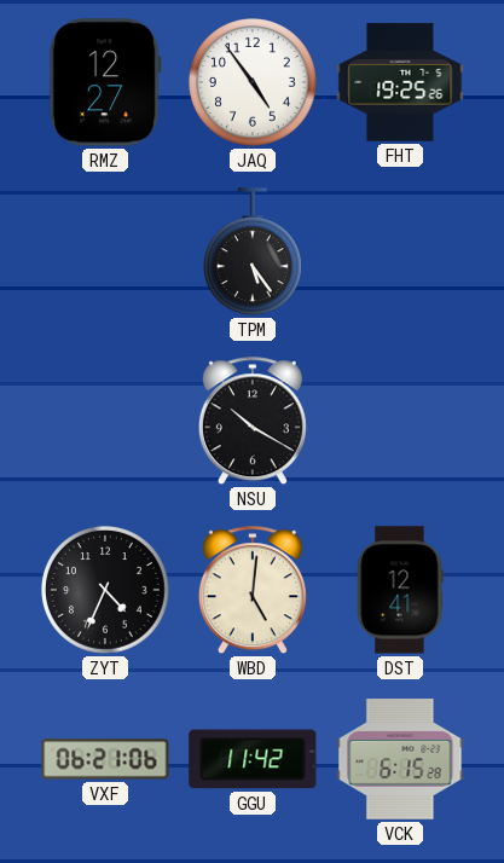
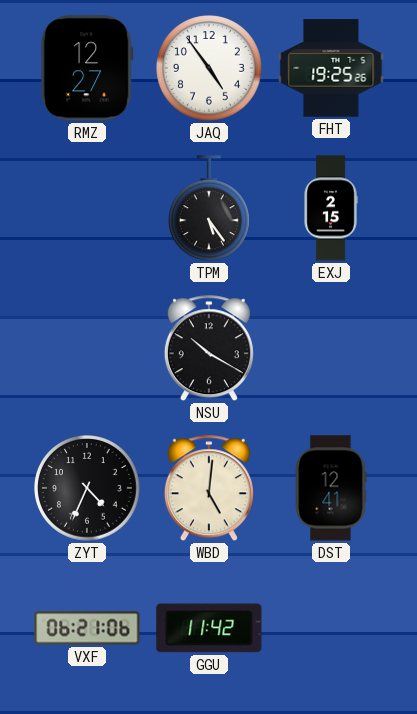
EXJ: none -> 2:15
VCK: 6:15 -> none
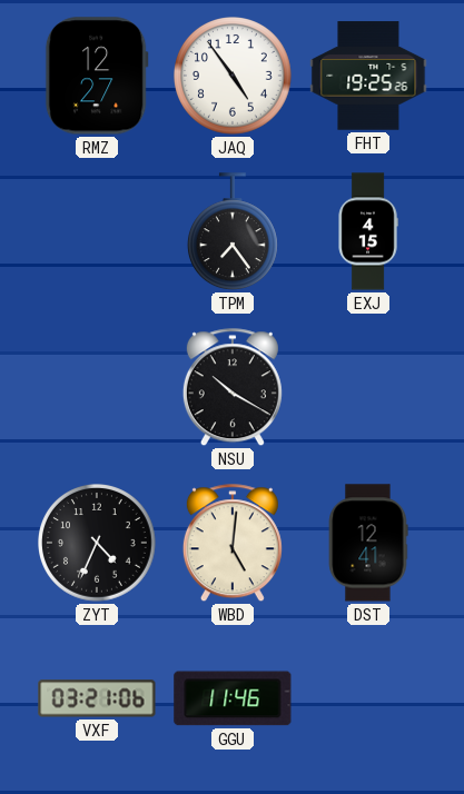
TPM: 5:24 -> 7:24
EXJ: 2:15 -> 4:15
VXF: 06:21 -> 03:21
GGU: 11:42 -> 11:46
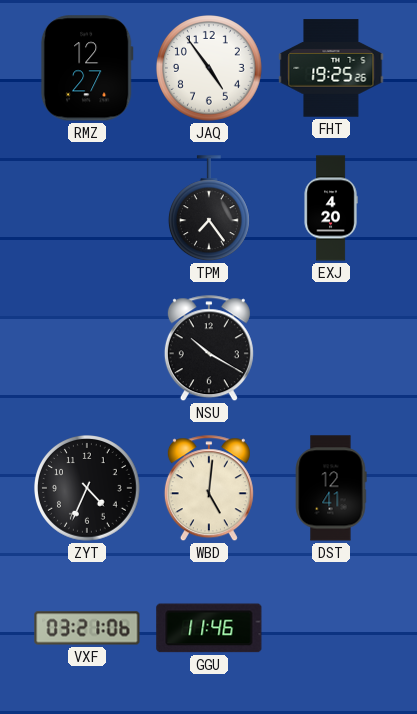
EXJ: 4:15 -> 4:20
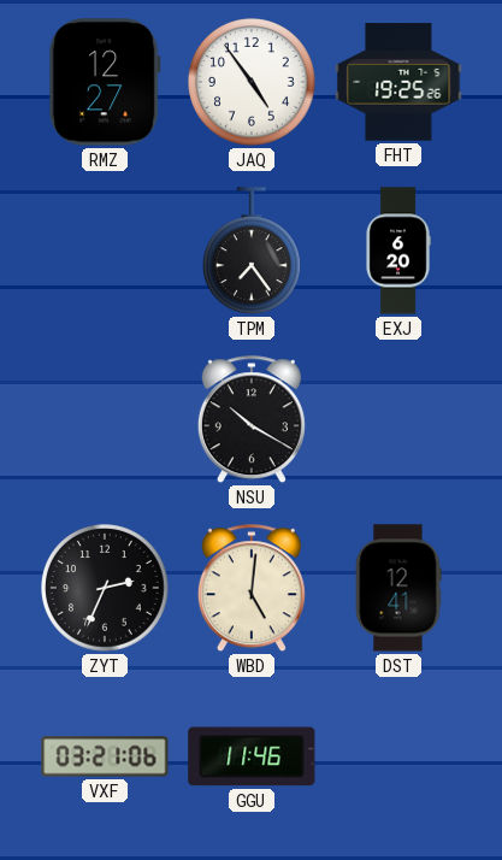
EXJ: 4:20 -> 6:20
ZYT: 4:34 -> 2:34
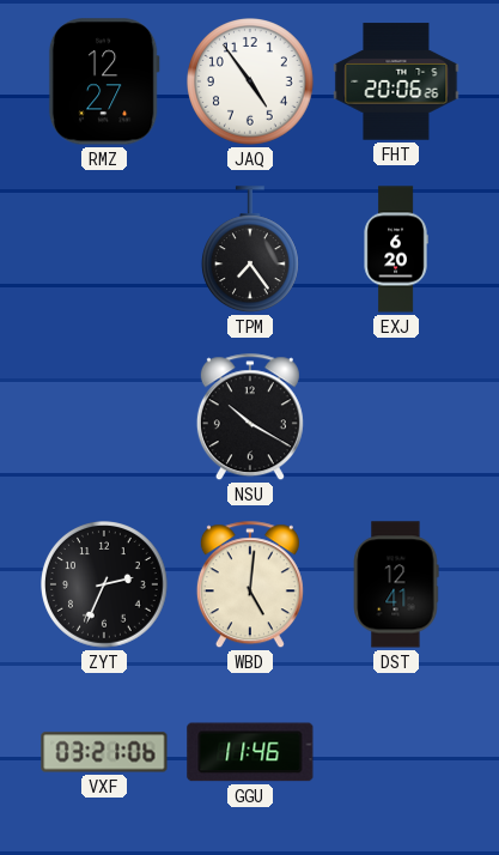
FHT: 19:25 -> 20:06
